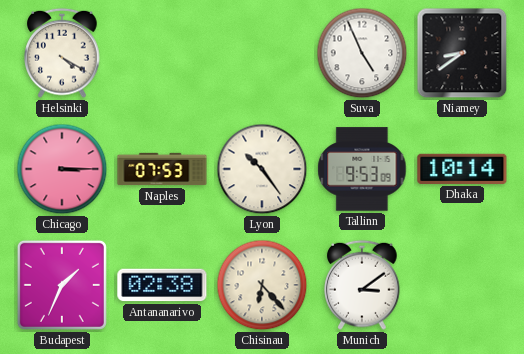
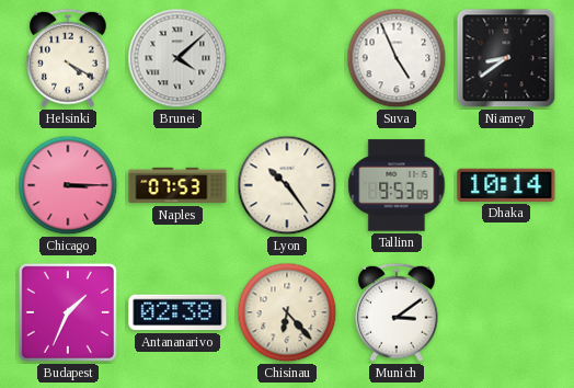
Brunei: none -> 4:08
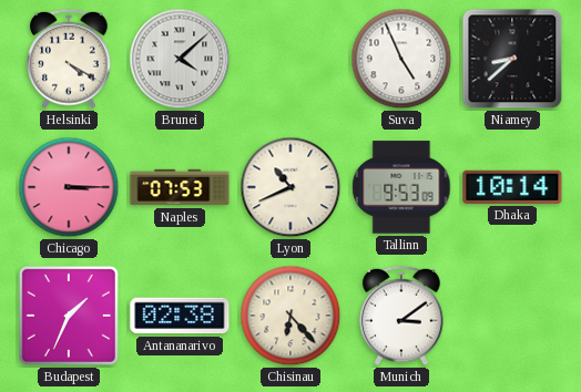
Niamey: 8:39 -> 8:38
Lyon: 10:24 -> 10:41
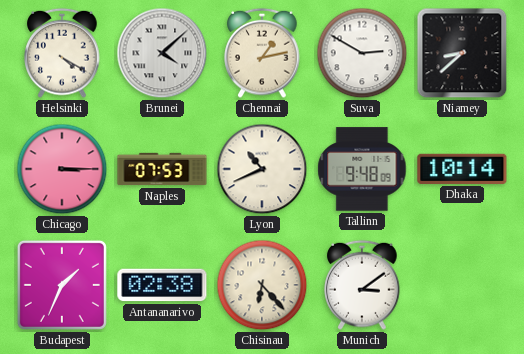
Chennai: none -> 1:13
Suva: 4:56 -> 2:50
Tallinn: 9:53 -> 9:48
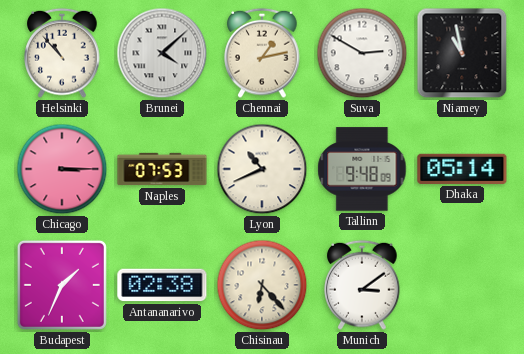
Helsinki: 4:20 -> 10:53
Niamey: 8:38 -> 10:58
Dhaka: 10:14 -> 05:14
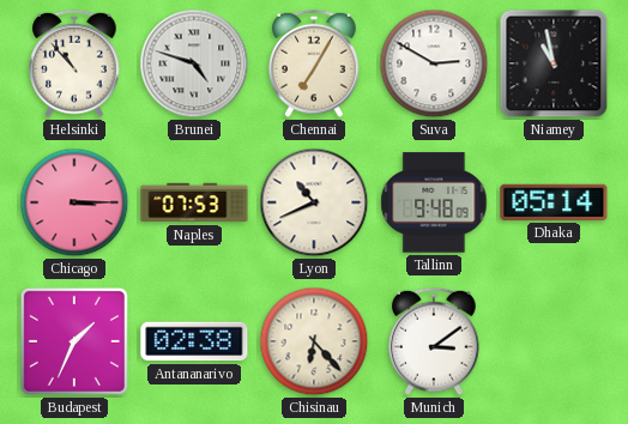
Brunei: 4:08 -> 4:48
Chennai: 1:13 -> 7:05
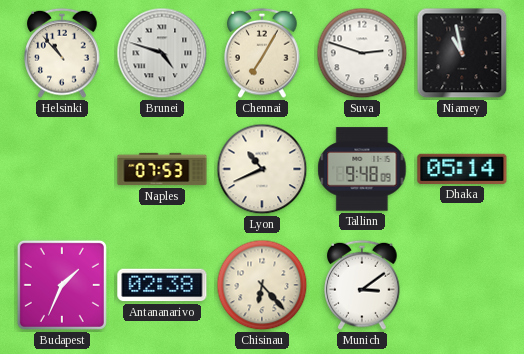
Suva: 2:50 -> 2:48
Chicago: 3:15 -> none
